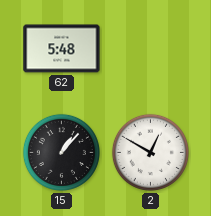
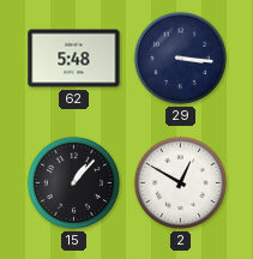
29: none -> 3:16
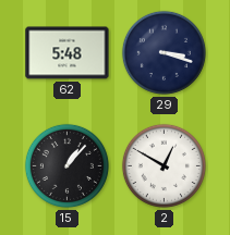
29: 3:16 -> 3:18
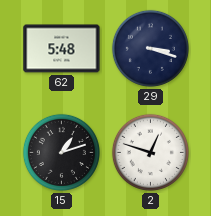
15: 1:07 -> 1:12
2: 12:50 -> 12:48
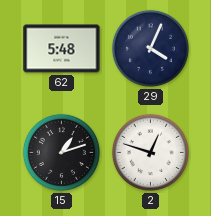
29: 3:18 -> 4:04
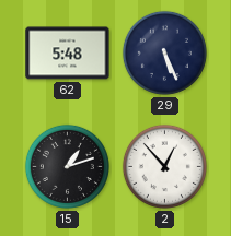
29: 4:04 -> 5:26
2: 12:48 -> 12:53
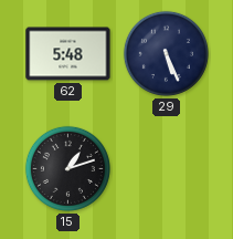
2: 12:53 -> none
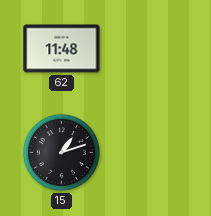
62: 5:48 -> 11:48
29: 5:26 -> none
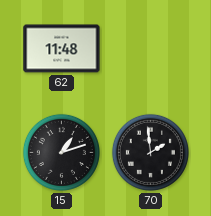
70: none -> 1:59
